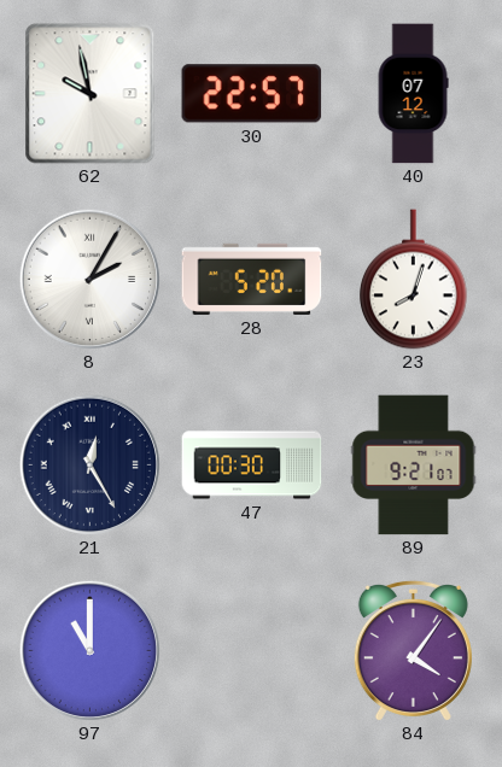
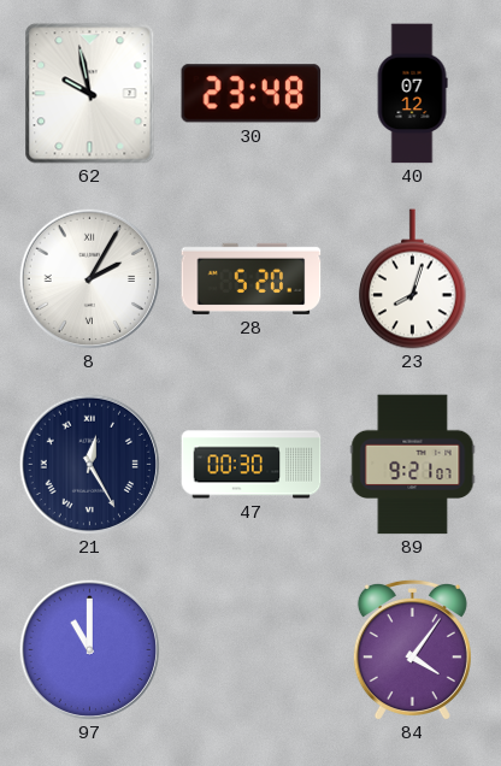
30: 22:57 -> 23:48
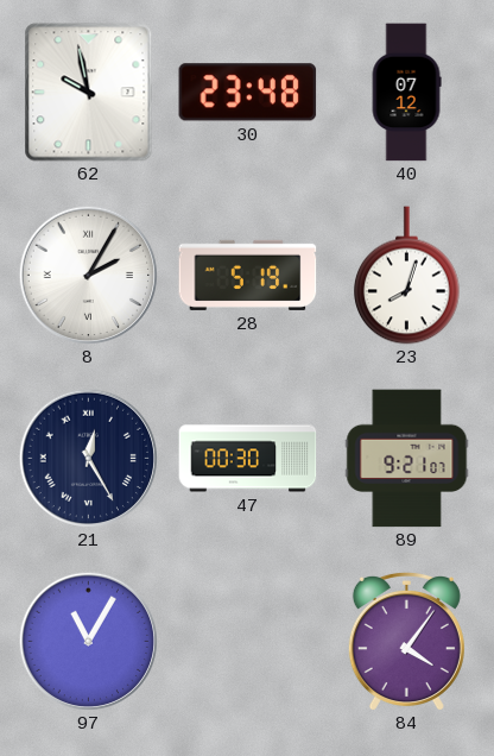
28: 5:20 -> 5:19
97: 11:00 -> 11:05
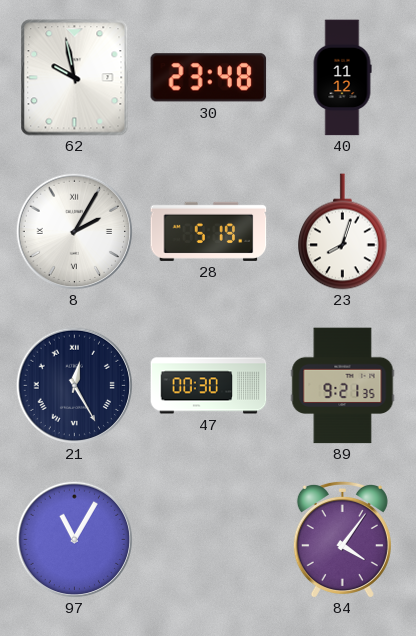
40: 07:12 -> 11:12
89: 9:21:07 -> 9:21:35
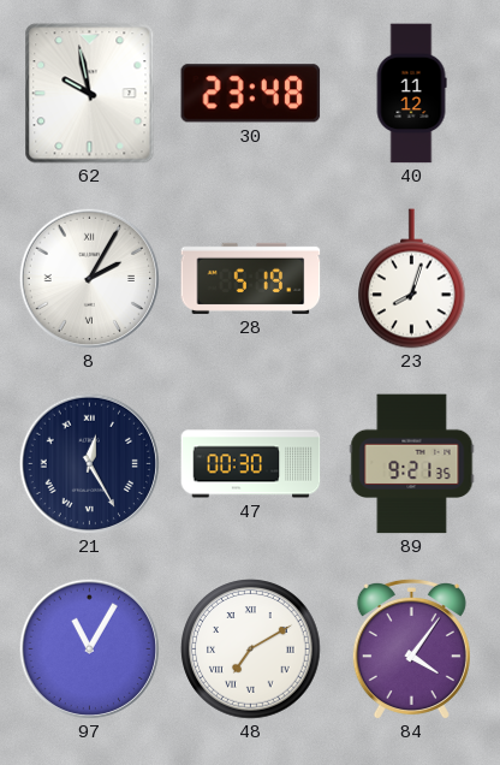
48: none -> 7:10
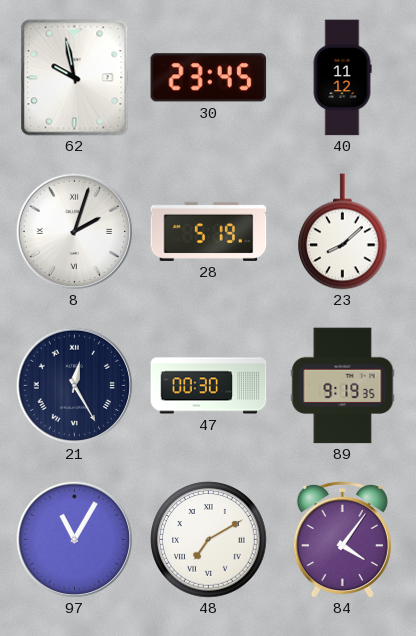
30: 23:48 -> 23:45
8: 2:05 -> 2:03
23: 8:03 -> 8:08
89: 9:21 -> 9:19
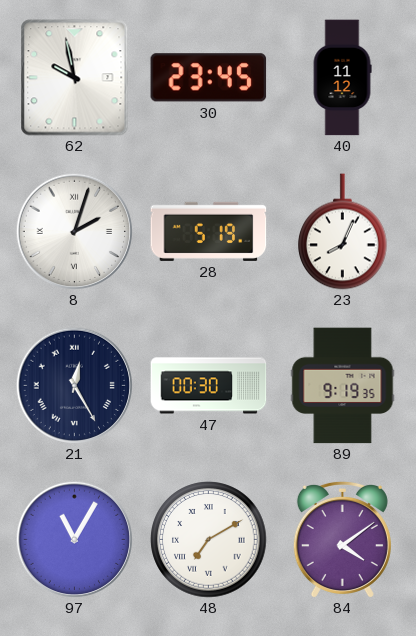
23: 8:08 -> 8:04
84: 4:06 -> 4:09
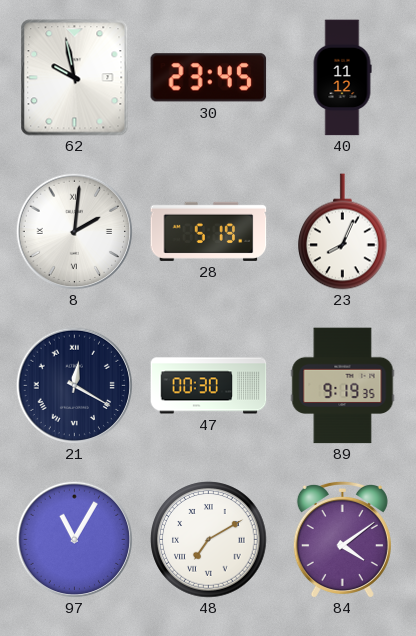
8: 2:03 -> 2:01
21: 12:25 -> 12:20
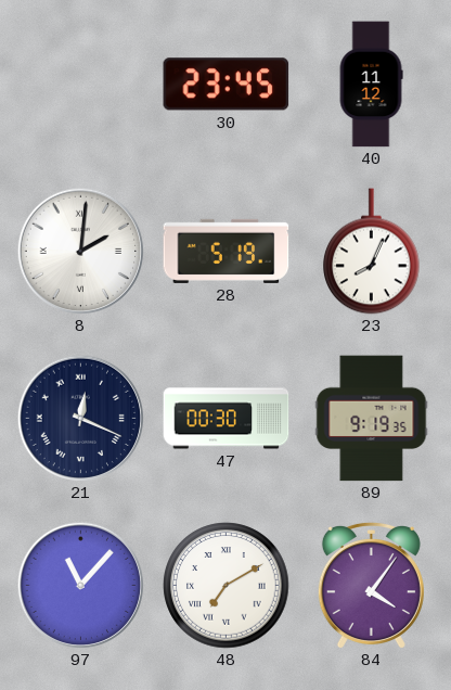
62: 9:58 -> none
21: 12:20 -> 12:19
97: 11:05 -> 11:07
84: 4:09 -> 4:06
